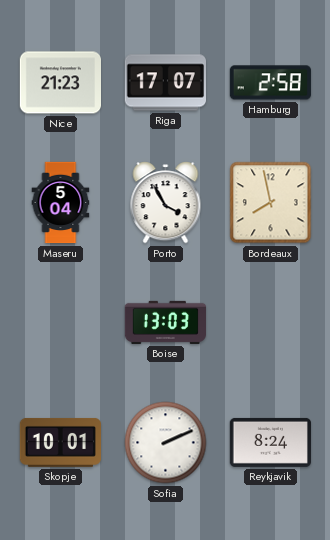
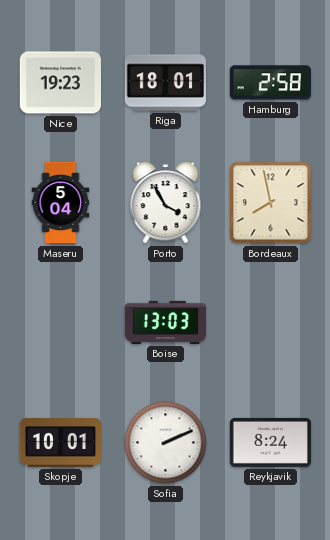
Nice: 21:23 -> 19:23
Riga: 17:07 -> 18:01
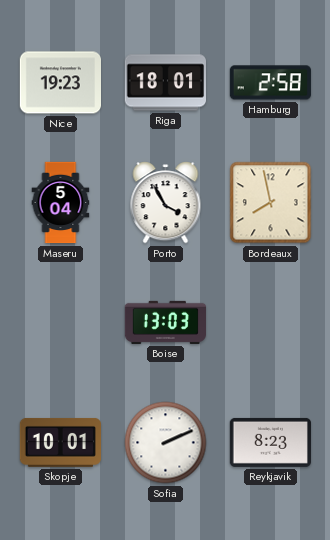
Reykjavik: 8:24 -> 8:23
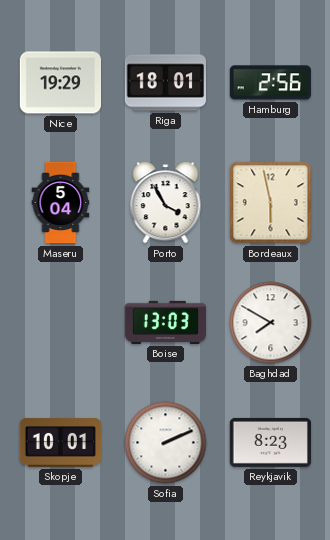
Nice: 19:23 -> 19:29
Hamburg: 2:58 -> 2:56
Bordeaux: 7:58 -> 5:58
Baghdad: none -> 7:50
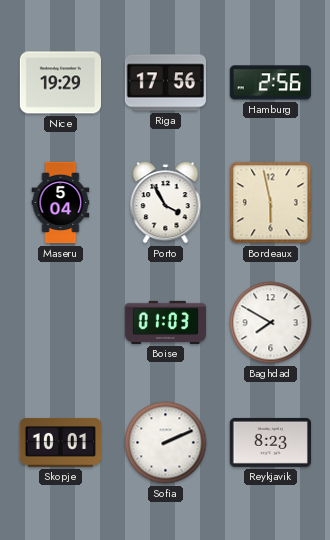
Riga: 18:01 -> 17:56
Boise: 13:03 -> 01:03
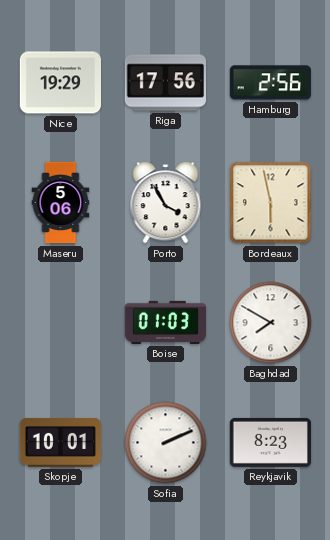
Maseru: 5:04 -> 5:06
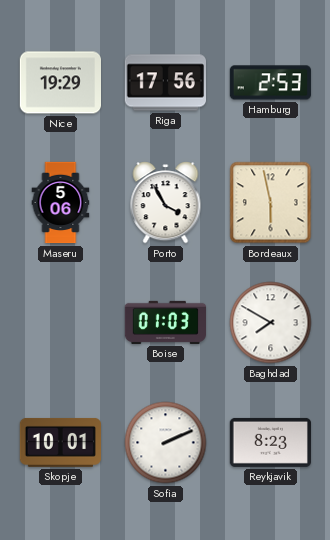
Hamburg: 2:56 -> 2:53
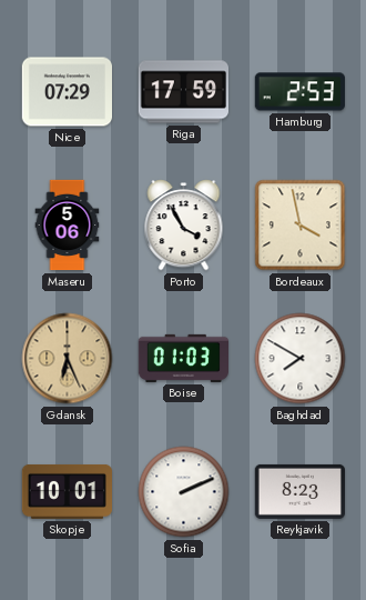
Nice: 19:29 -> 07:29
Riga: 17:56 -> 17:59
Bordeaux: 5:58 -> 3:58
Gdansk: none -> 6:26
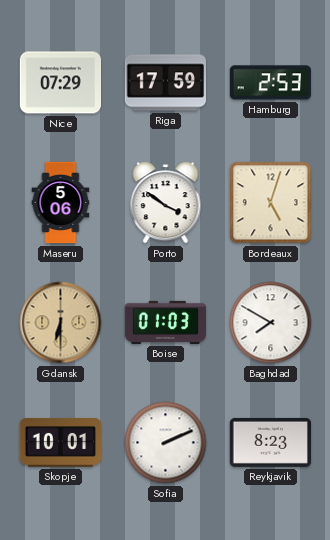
Porto: 3:55 -> 3:51
Bordeaux: 3:58 -> 5:03
Gdansk: 6:26 -> 6:30
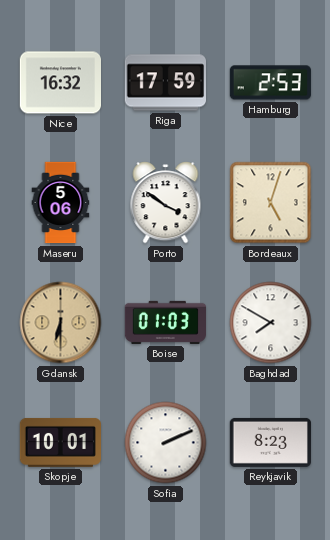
Nice: 07:29 -> 16:32
